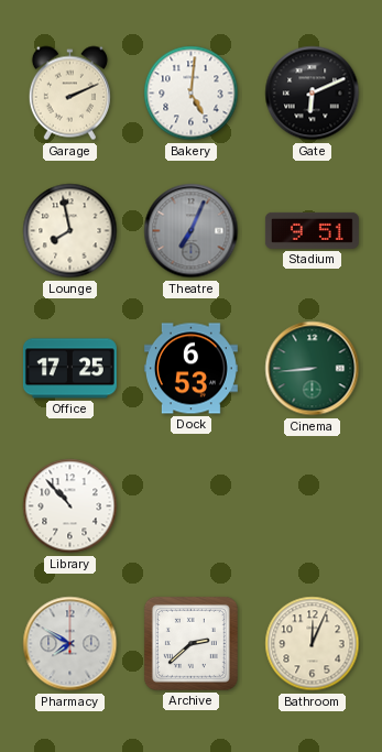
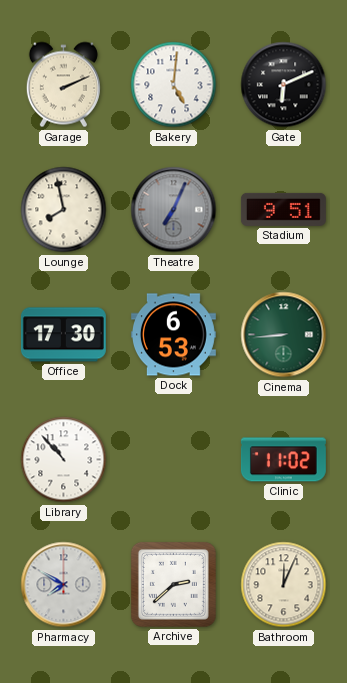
Office: 17:25 -> 17:30
Clinic: none -> 11:02
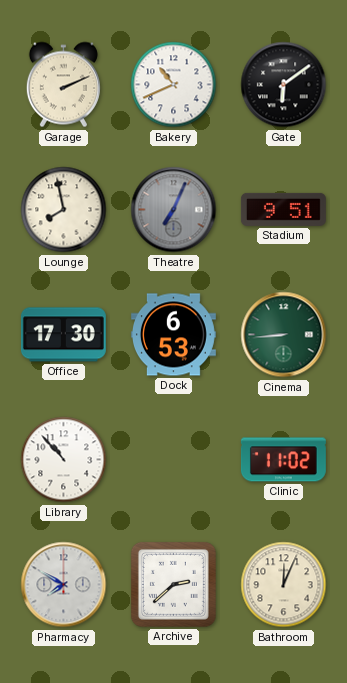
Bakery: 5:01 -> 10:41
Gate: 6:11 -> 6:09
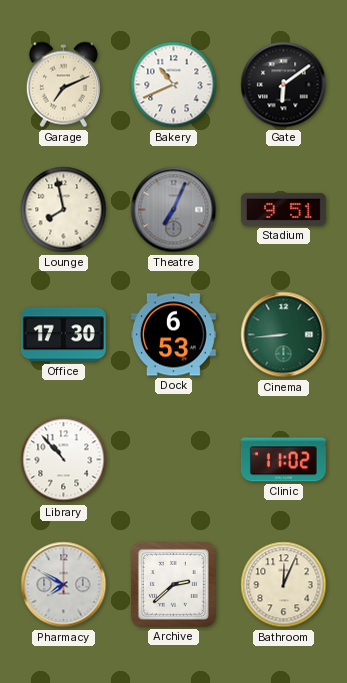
Garage: 2:11 -> 7:11
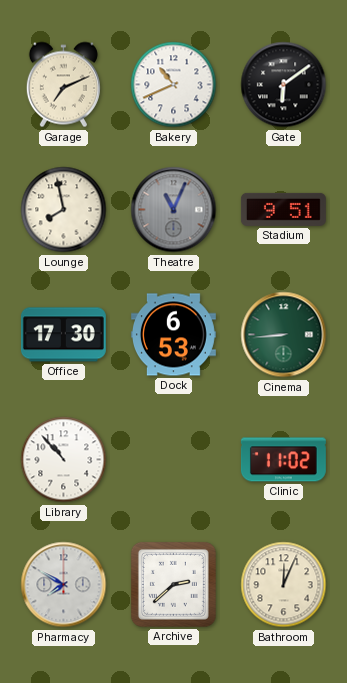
Theatre: 7:04 -> 11:04
